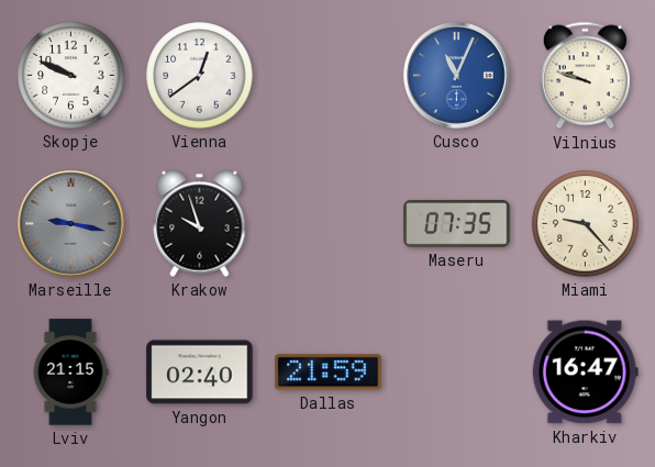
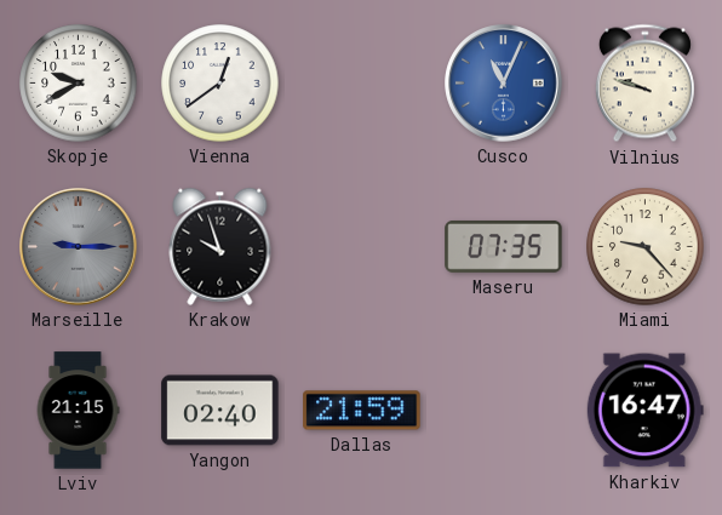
Skopje: 9:49 -> 9:40
Marseille: 9:17 -> 9:15
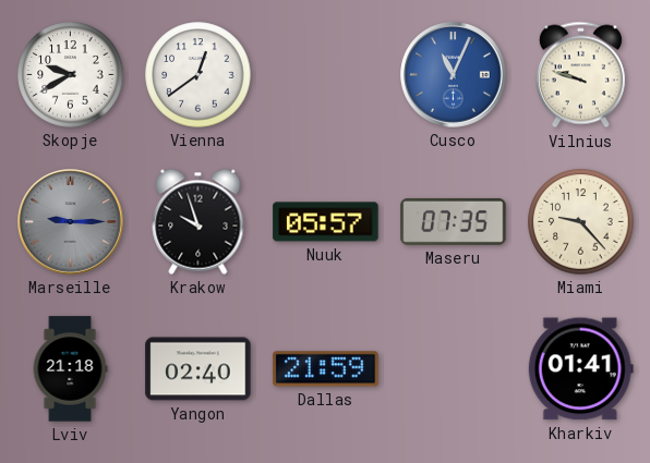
Nuuk: none -> 05:57
Lviv: 21:15 -> 21:18
Kharkiv: 16:47 -> 01:41
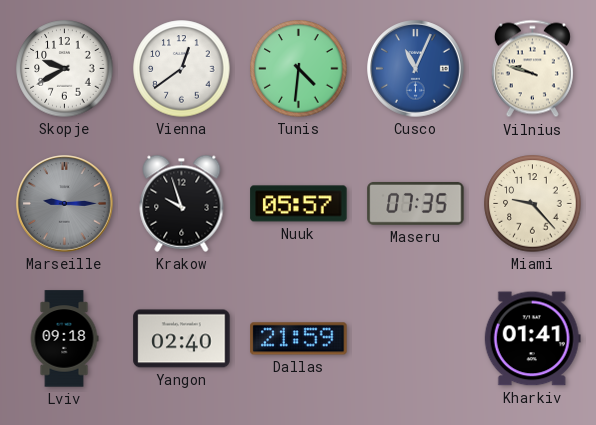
Tunis: none -> 4:31
Lviv: 21:18 -> 09:18
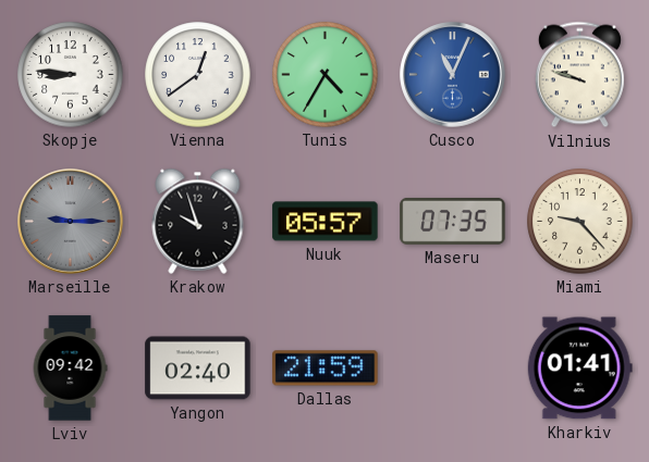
Skopje: 9:40 -> 8:46
Tunis: 4:31 -> 4:35
Lviv: 09:18 -> 09:42
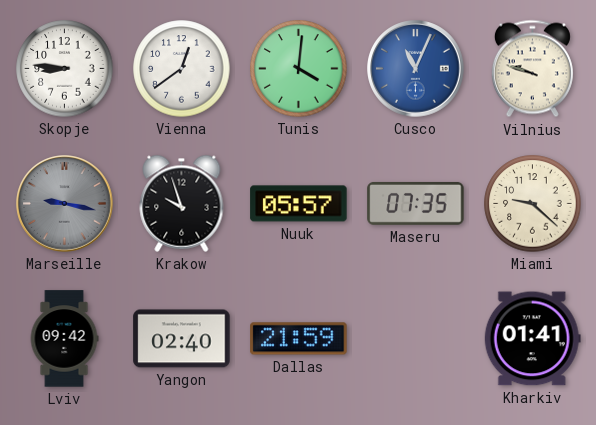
Tunis: 4:35 -> 4:01
Marseille: 9:15 -> 9:17
Miami: 9:23 -> 9:22
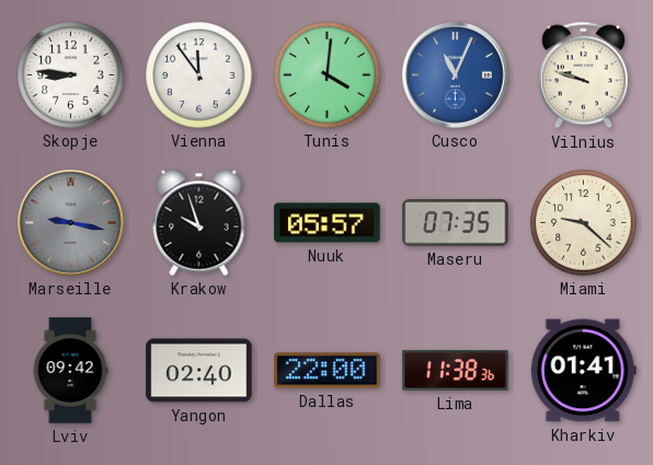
Vienna: 12:39 -> 11:54
Dallas: 21:59 -> 22:00
Lima: none -> 11:38
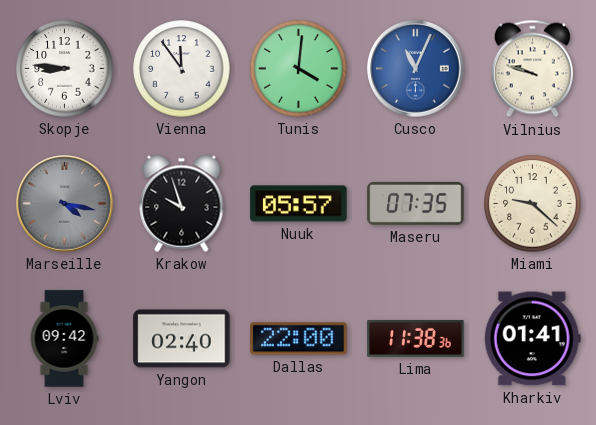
Marseille: 9:17 -> 4:17
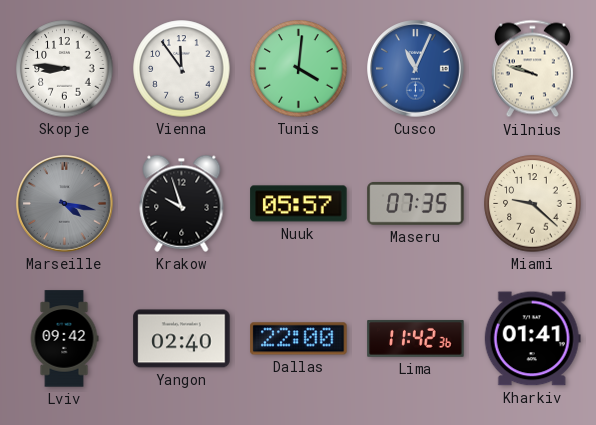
Lima: 11:38 -> 11:42
